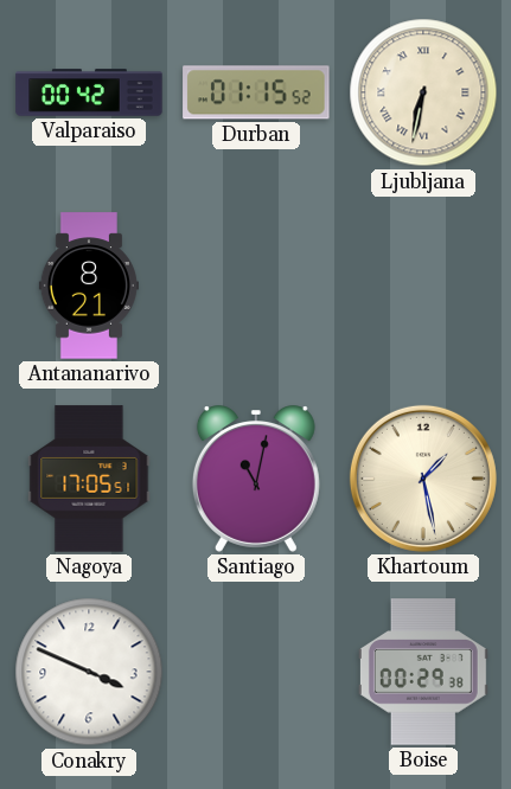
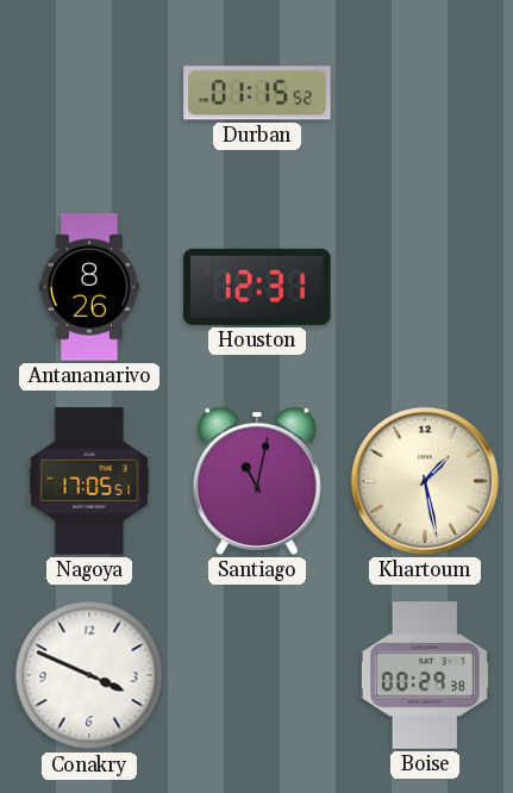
Valparaiso: 00:42 -> none
Ljubljana: 6:32 -> none
Antananarivo: 8:21 -> 8:26
Houston: none -> 12:31
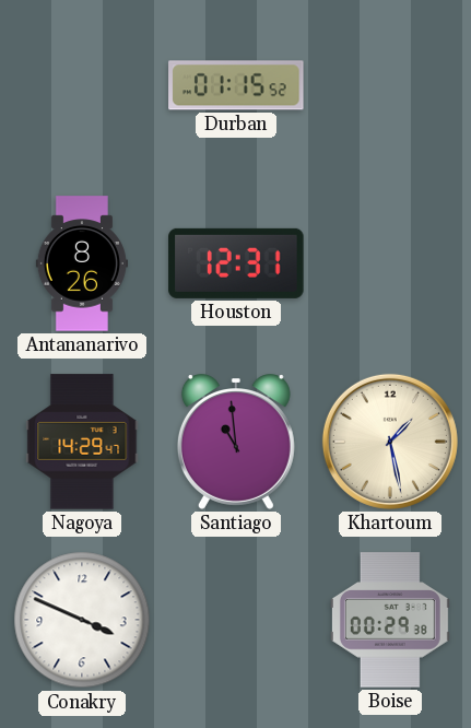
Nagoya: 17:05 -> 14:29
Santiago: 11:02 -> 10:59
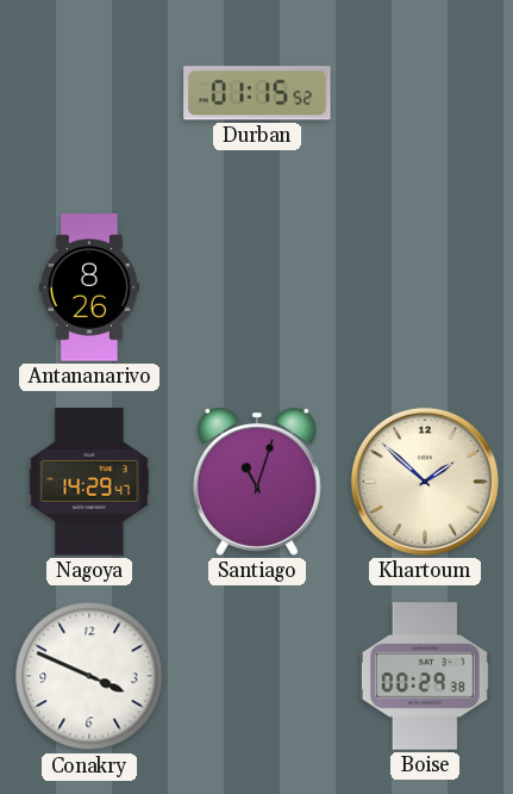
Houston: 12:31 -> none
Santiago: 10:59 -> 11:03
Khartoum: 1:28 -> 1:52
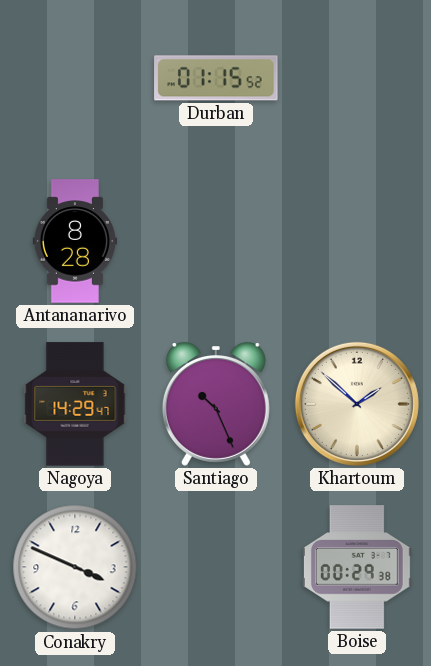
Antananarivo: 8:26 -> 8:28
Santiago: 11:03 -> 10:26
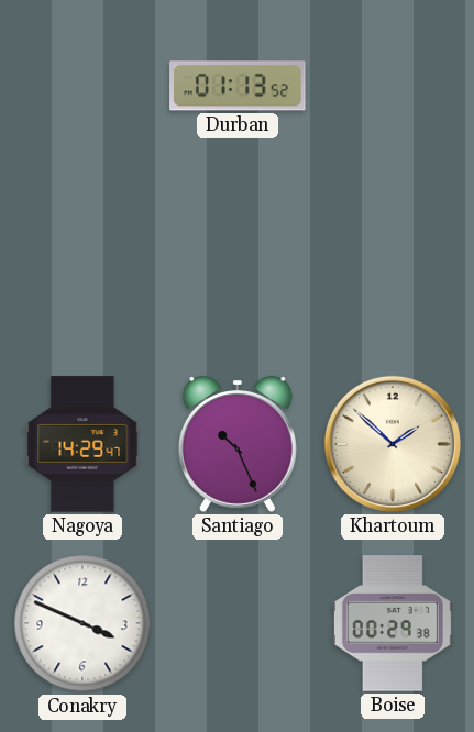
Durban: 01:15 -> 01:13
Antananarivo: 8:28 -> none
